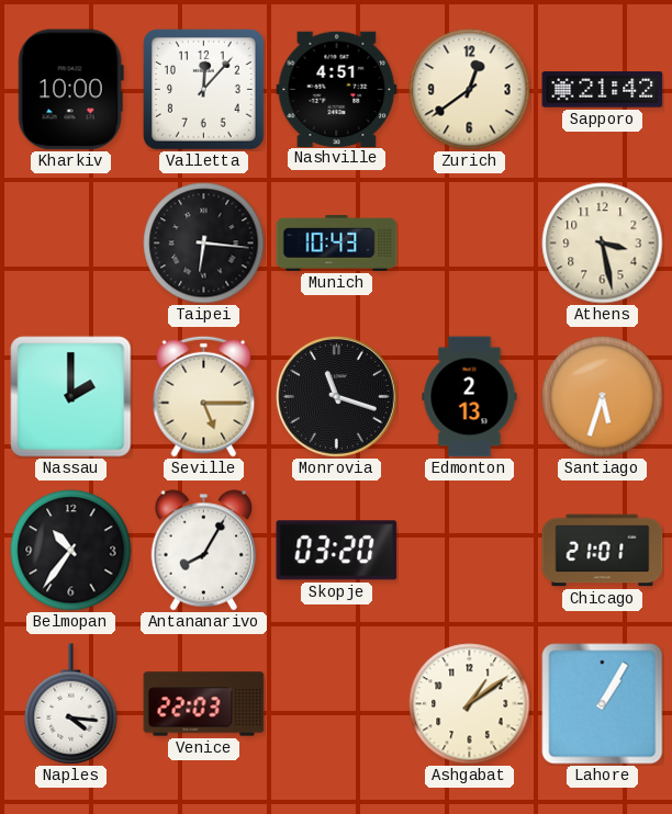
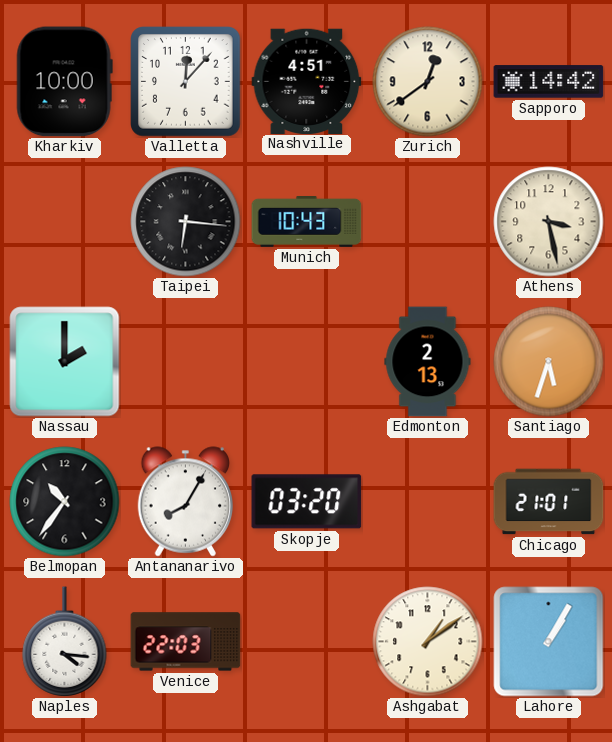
Sapporo: 21:42 -> 14:42
Seville: 5:15 -> none
Monrovia: 11:18 -> none
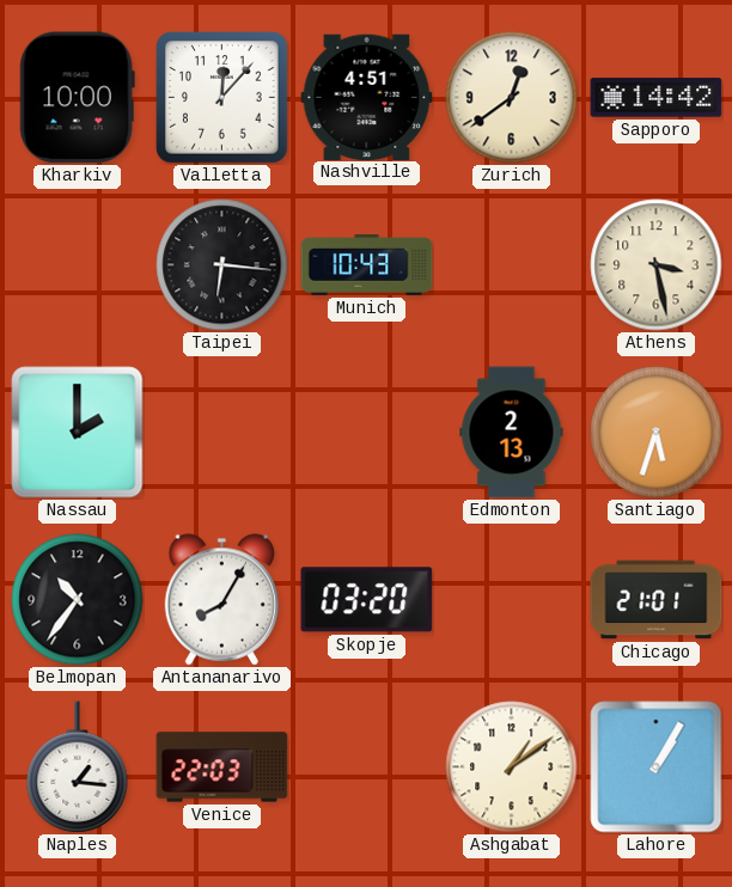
Naples: 4:16 -> 1:16
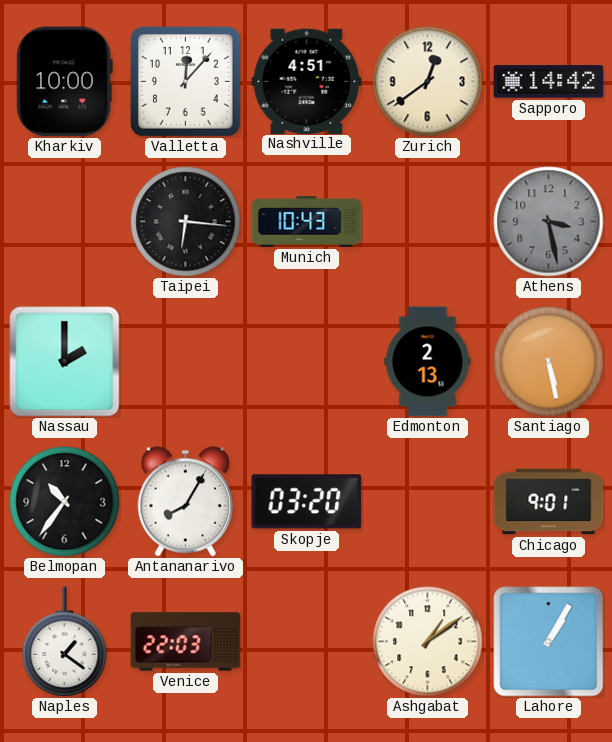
Athens dial: cream -> grey
Santiago: 5:33 -> 5:28
Chicago: 21:01 -> 9:01
Naples: 1:16 -> 1:21
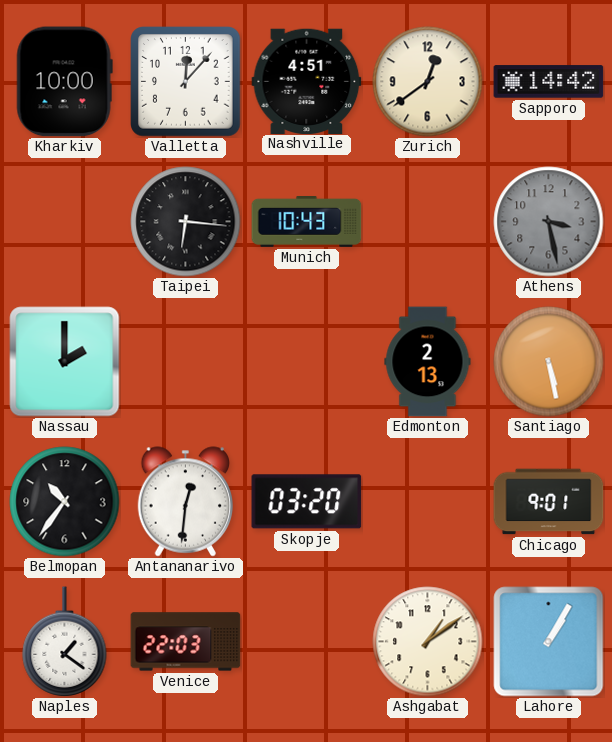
Antananarivo: 8:05 -> 12:31
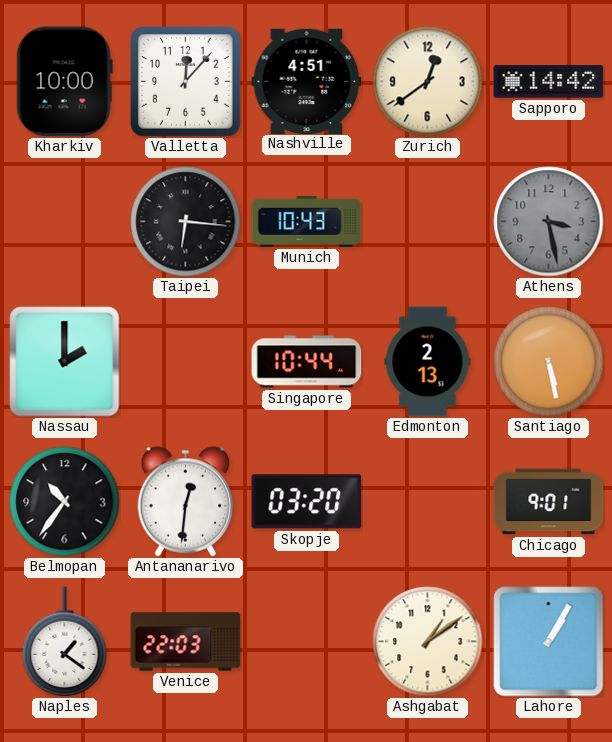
Singapore: none -> 10:44
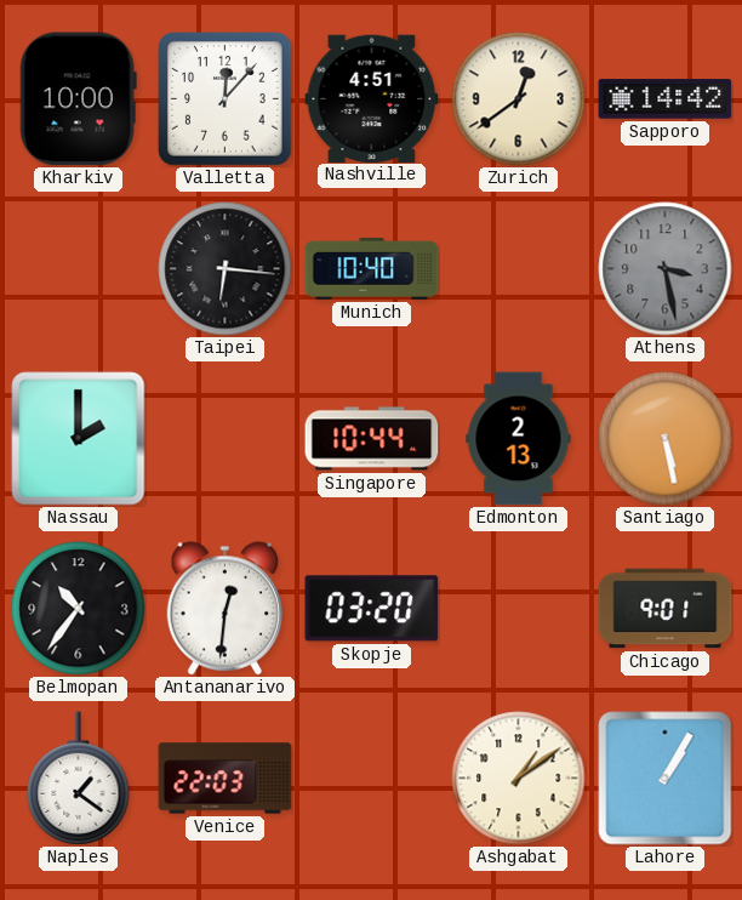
Munich: 10:43 -> 10:40
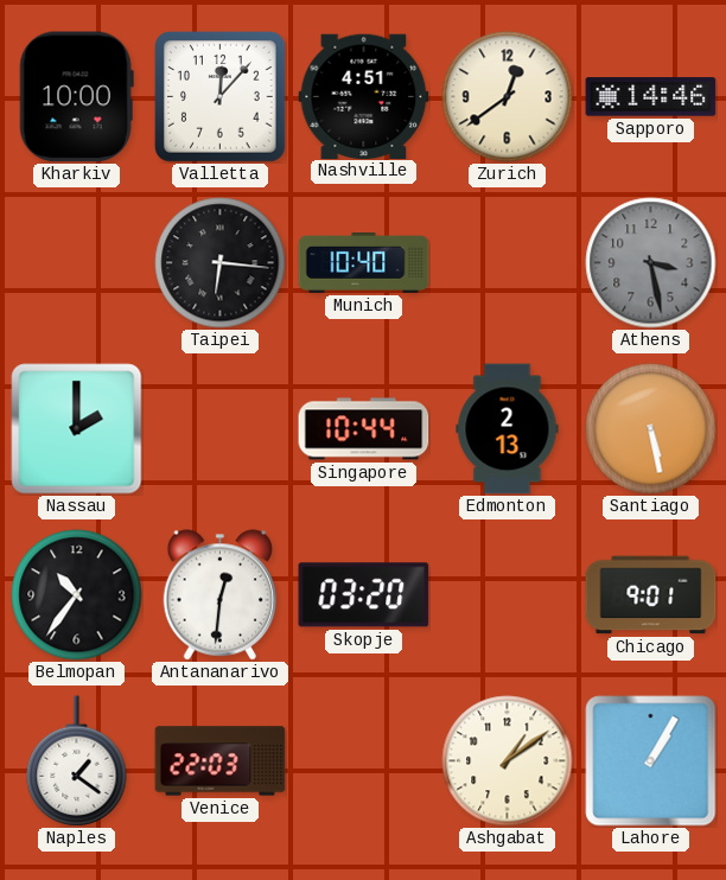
Sapporo: 14:42 -> 14:46
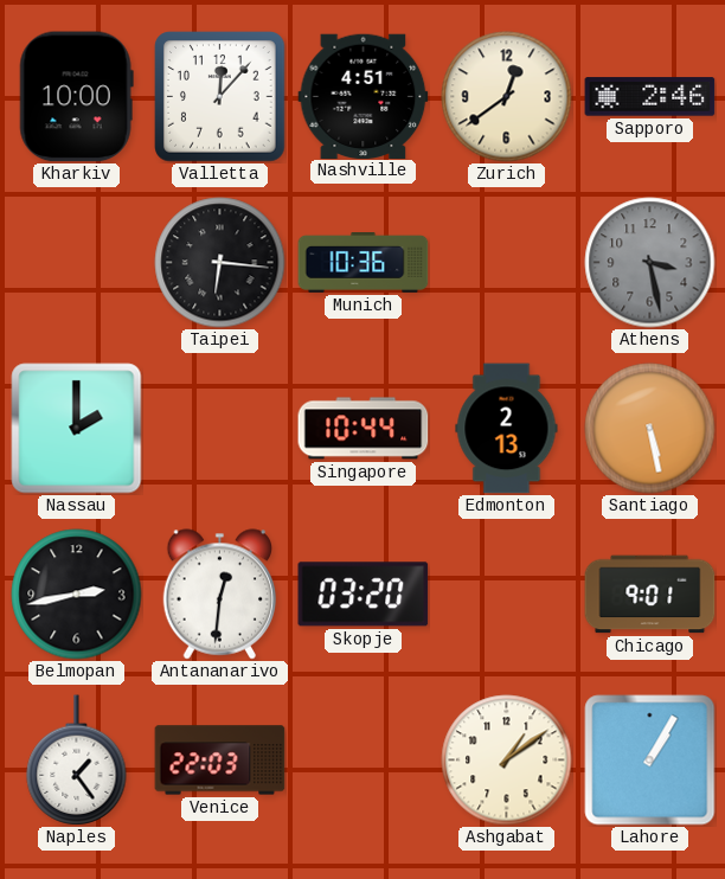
Sapporo: 14:46 -> 2:46
Munich: 10:40 -> 10:36
Belmopan: 10:36 -> 2:43
Naples: 1:21 -> 1:24
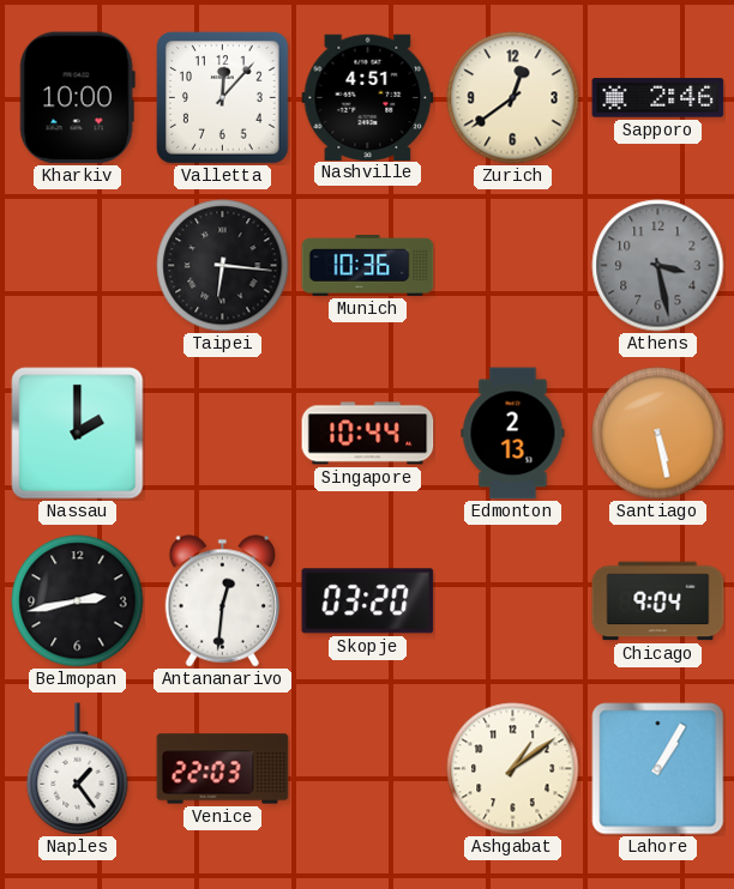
Chicago: 9:01 -> 9:04
